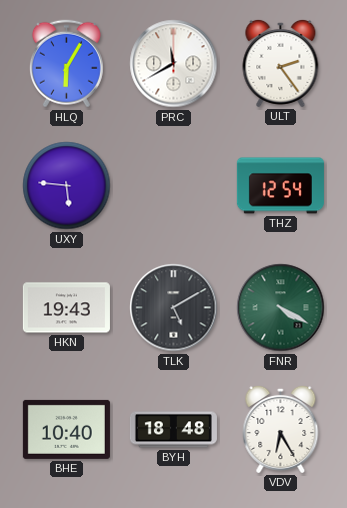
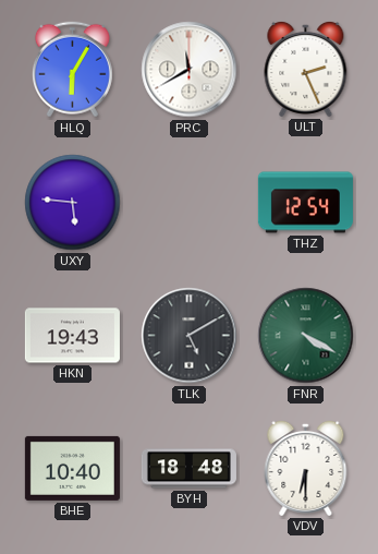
ULT: 2:24 -> 2:26
VDV: 6:25 -> 6:30
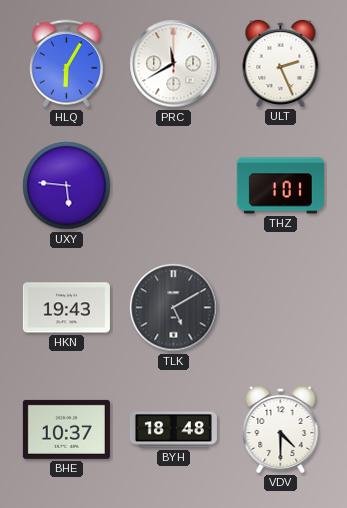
THZ: 12:54 -> 1:01
FNR: 4:20 -> none
BHE: 10:40 -> 10:37
VDV: 6:30 -> 4:30
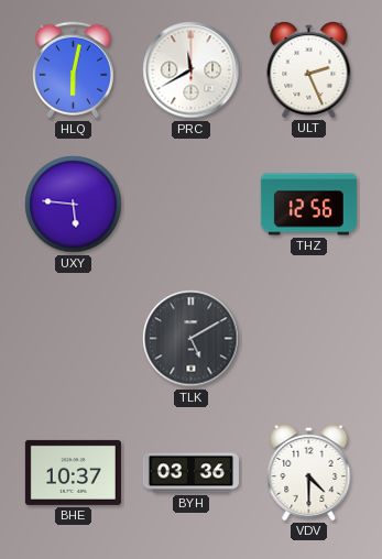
HLQ: 6:05 -> 6:02
THZ: 1:01 -> 12:56
HKN: 19:43 -> none
BYH: 18:48 -> 03:36
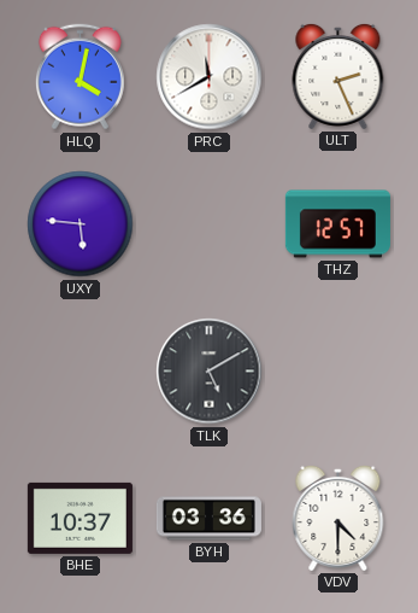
HLQ: 6:02 -> 4:02
THZ: 12:56 -> 12:57
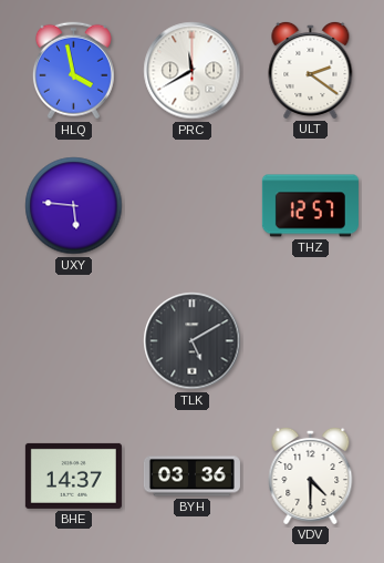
HLQ: 4:02 -> 3:58
ULT: 2:26 -> 2:21
BHE: 10:37 -> 14:37
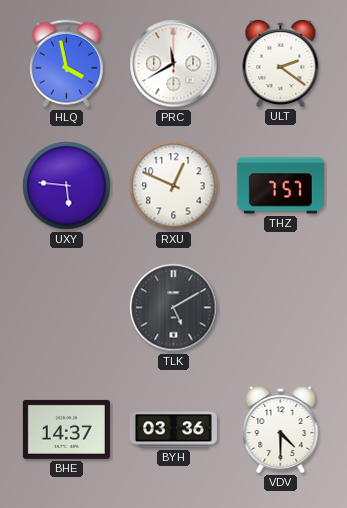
RXU: none -> 12:49
THZ: 12:57 -> 7:57
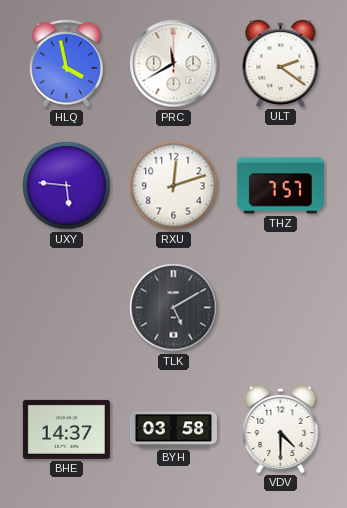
RXU: 12:49 -> 12:12
BYH: 03:36 -> 03:58
